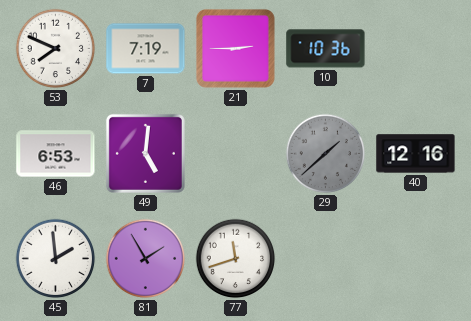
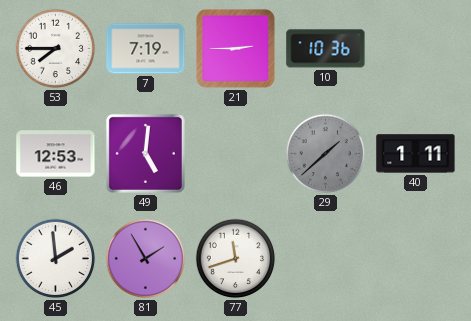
53: 7:49 -> 7:45
46: 6:53 -> 12:53
40: 12:16 -> 1:11
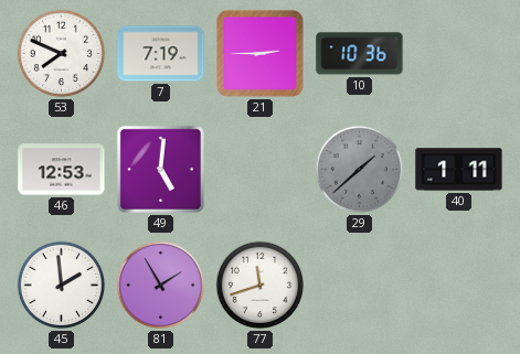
53: 7:45 -> 7:49
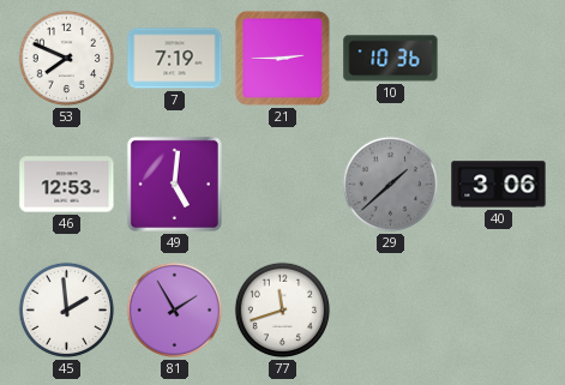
40: 1:11 -> 3:06
